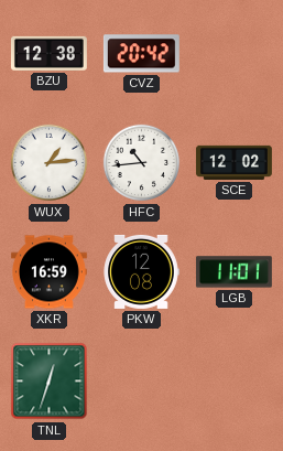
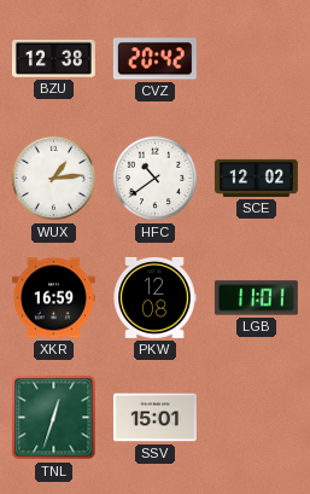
HFC: 10:44 -> 10:39
SSV: none -> 15:01
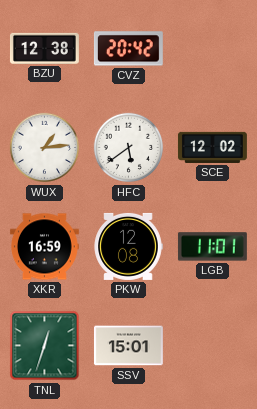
HFC: 10:39 -> 5:39
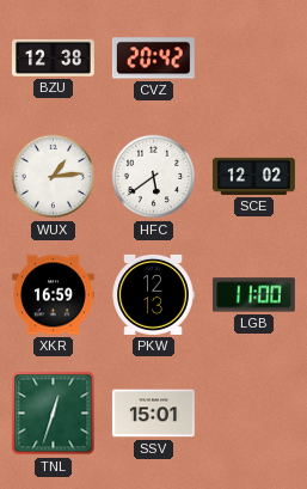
PKW: 12:08 -> 12:13
LGB: 11:01 -> 11:00
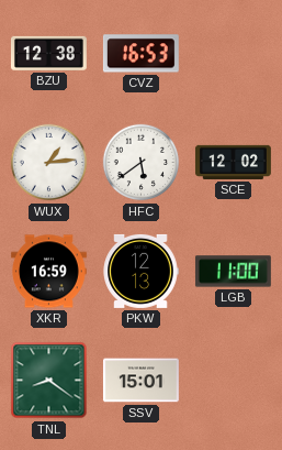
CVZ: 20:42 -> 16:53
TNL: 12:33 -> 8:21
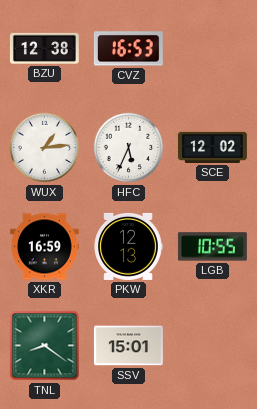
HFC: 5:39 -> 5:34
LGB: 11:00 -> 10:55
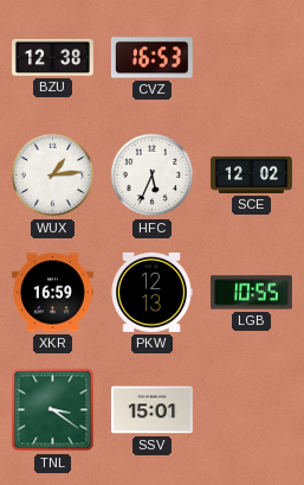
TNL: 8:21 -> 3:21
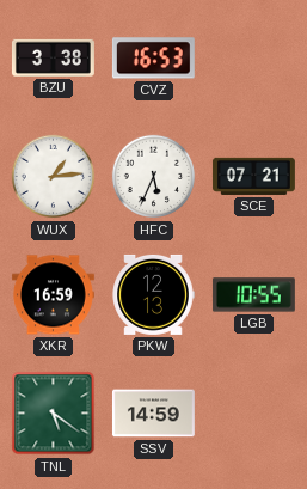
BZU: 12:38 -> 3:38
SCE: 12:02 -> 07:21
TNL: 3:21 -> 5:21
SSV: 15:01 -> 14:59
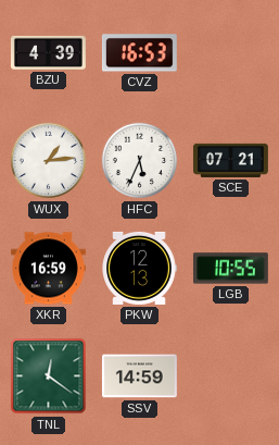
BZU: 3:38 -> 4:39
TNL: 5:21 -> 12:21
